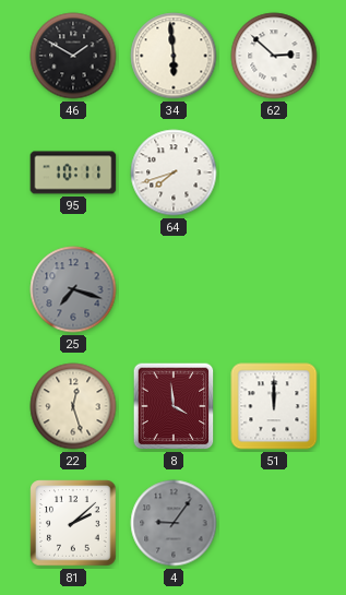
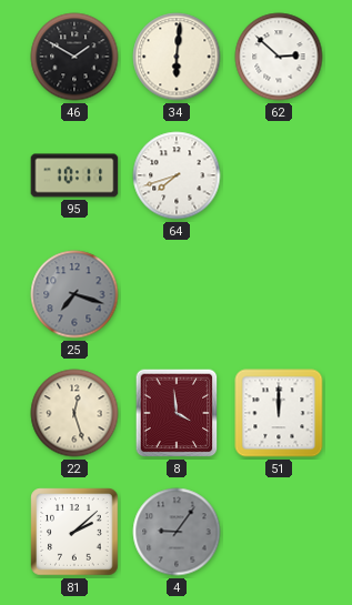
34: 5:59 -> 6:01
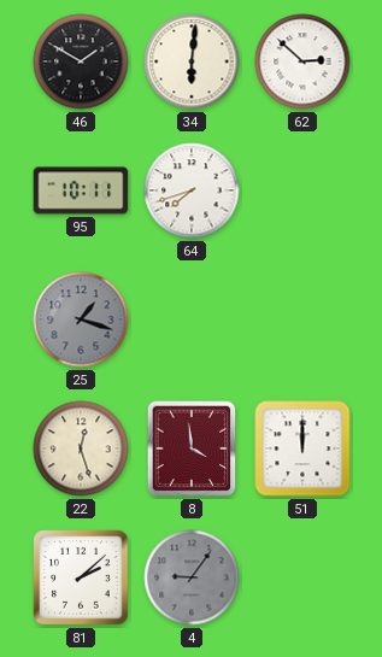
25: 7:18 -> 1:18
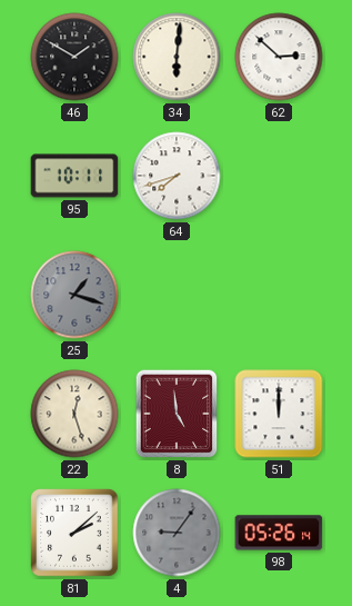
8: 3:59 -> 4:59
98: none -> 05:26
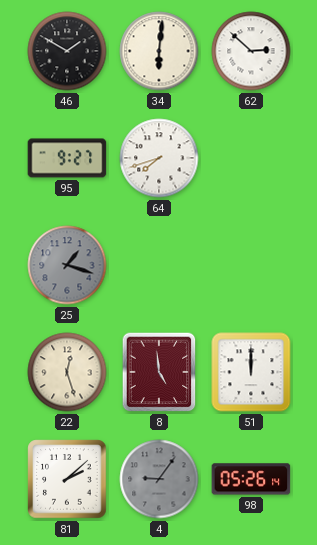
95: 10:11 -> 9:27
